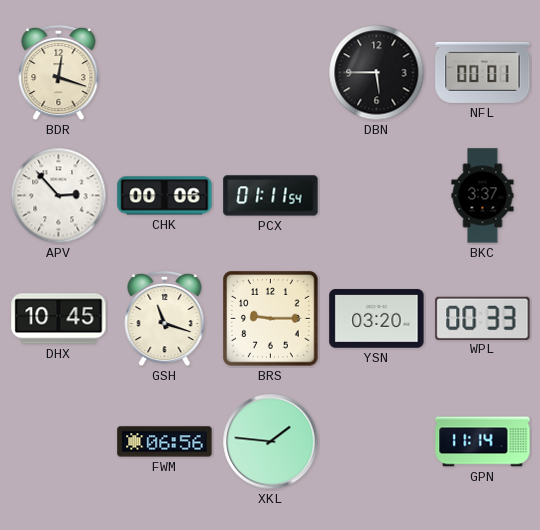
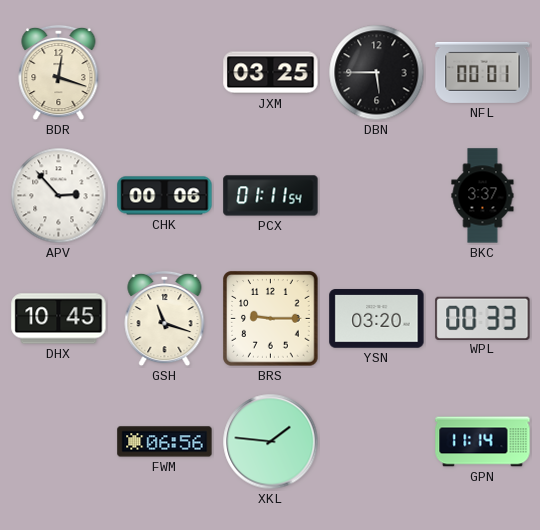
JXM: none -> 03:25
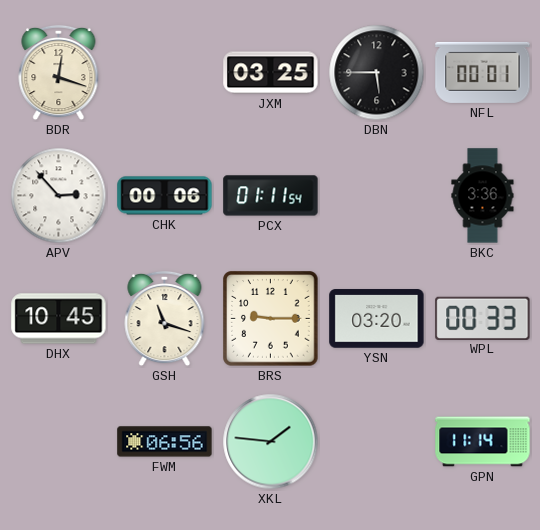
BKC: 3:37 -> 3:36
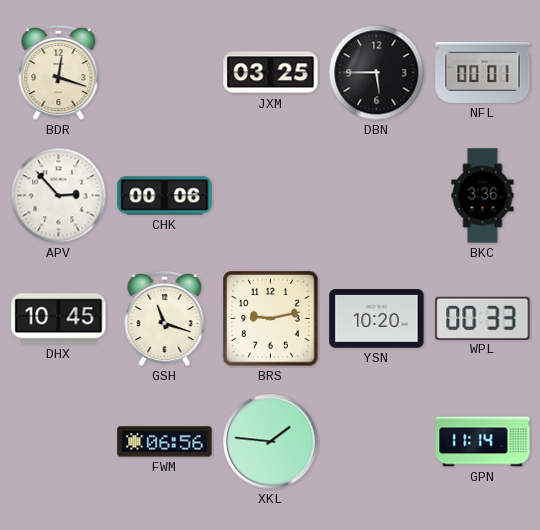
PCX: 01:11 -> none
BRS: 9:15 -> 9:13
YSN: 03:20 -> 10:20
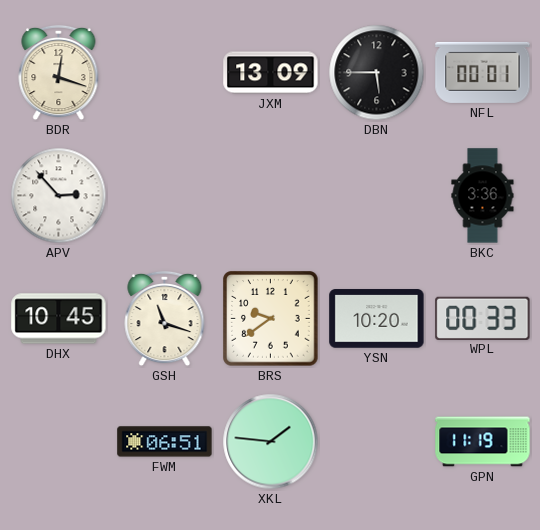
JXM: 03:25 -> 13:09
CHK: 00:06 -> none
BRS: 9:13 -> 9:39
FWM: 06:56 -> 06:51
GPN: 11:14 -> 11:19
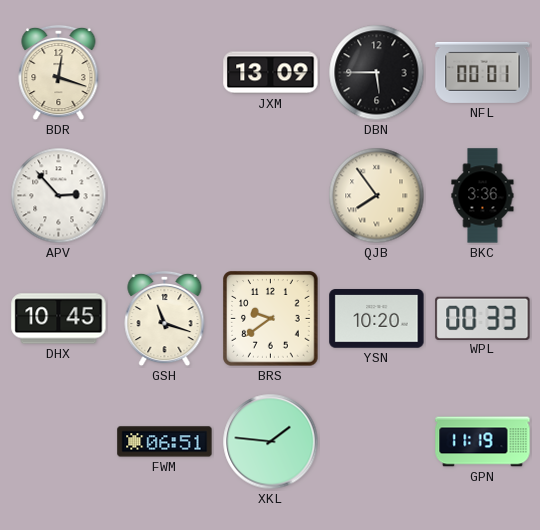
QJB: none -> 7:54
